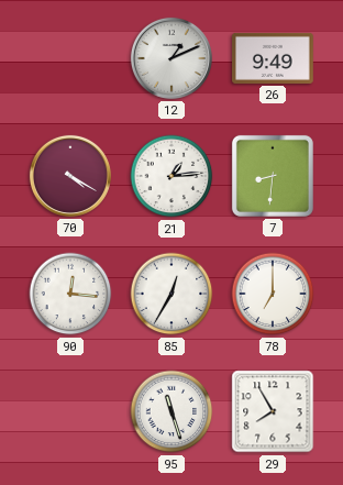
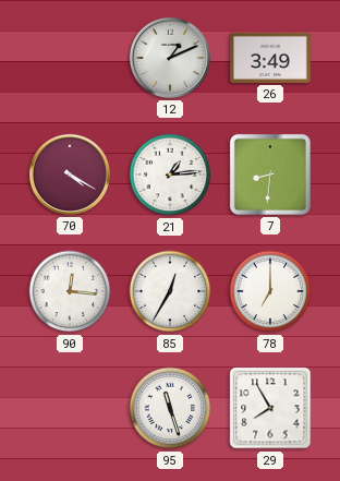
26: 9:49 -> 3:49
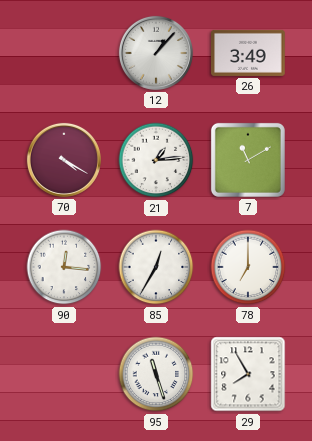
12: 1:11 -> 1:07
7: 8:31 -> 11:10
